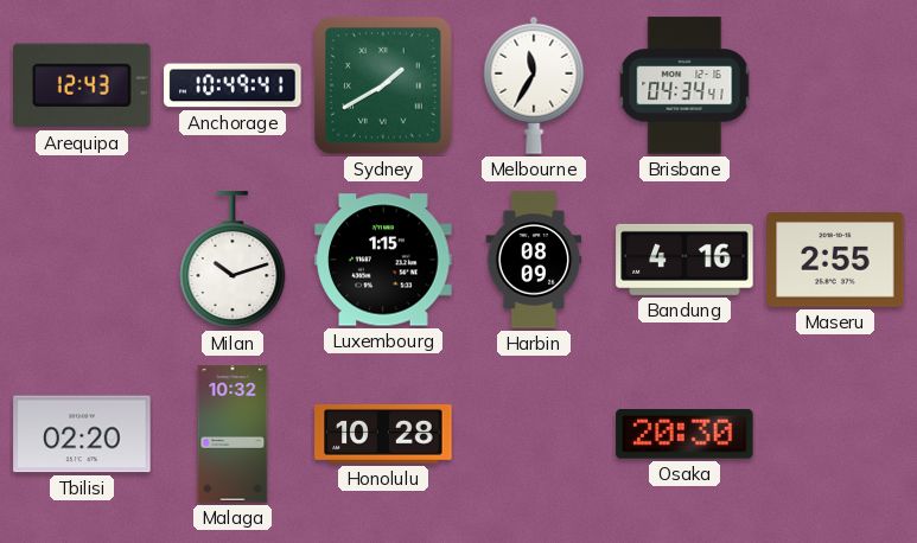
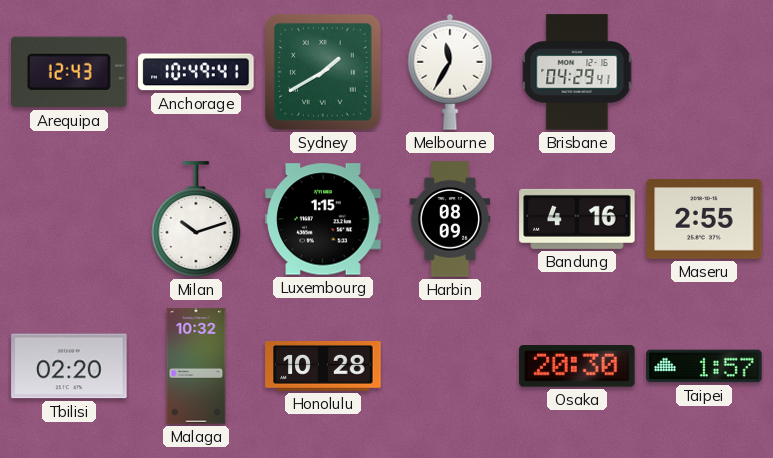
Brisbane: 04:34 -> 04:29
Taipei: none -> 1:57
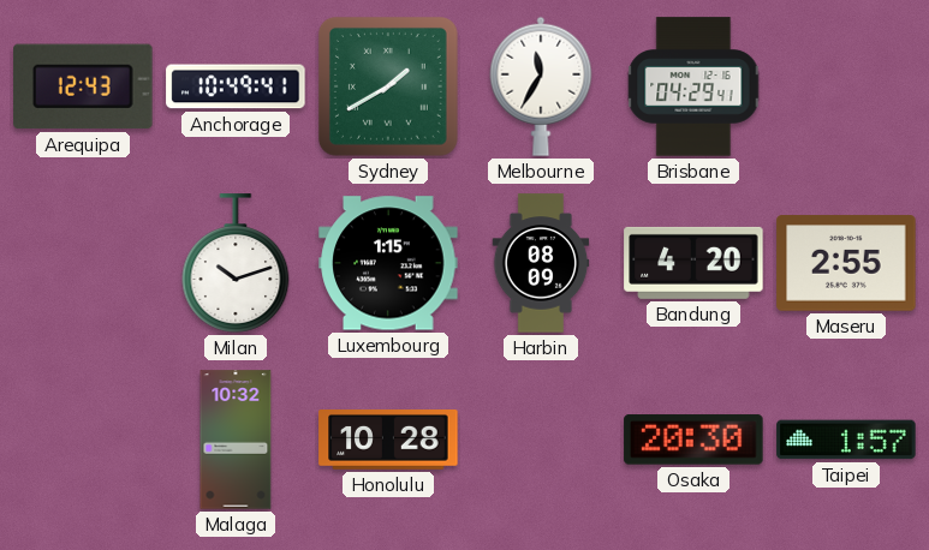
Bandung: 4:16 -> 4:20
Tbilisi: 02:20 -> none
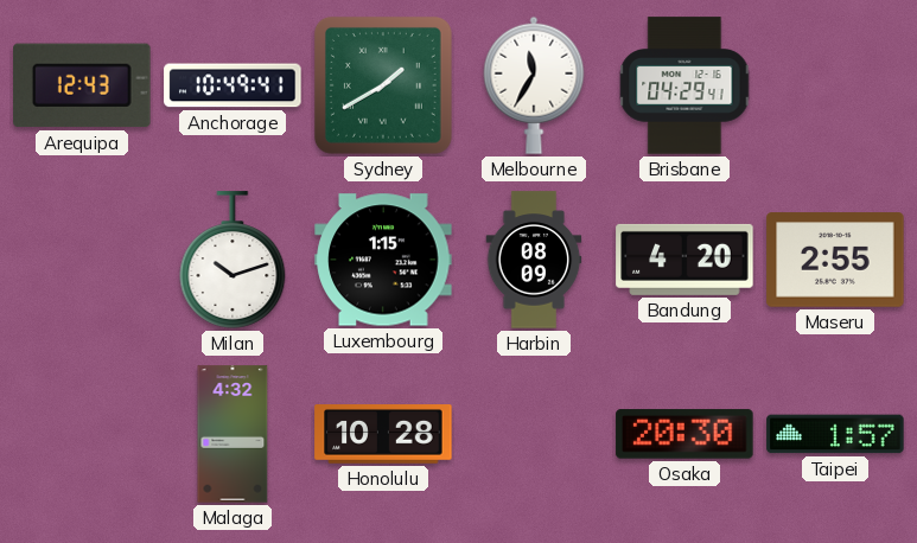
Malaga: 10:32 -> 4:32
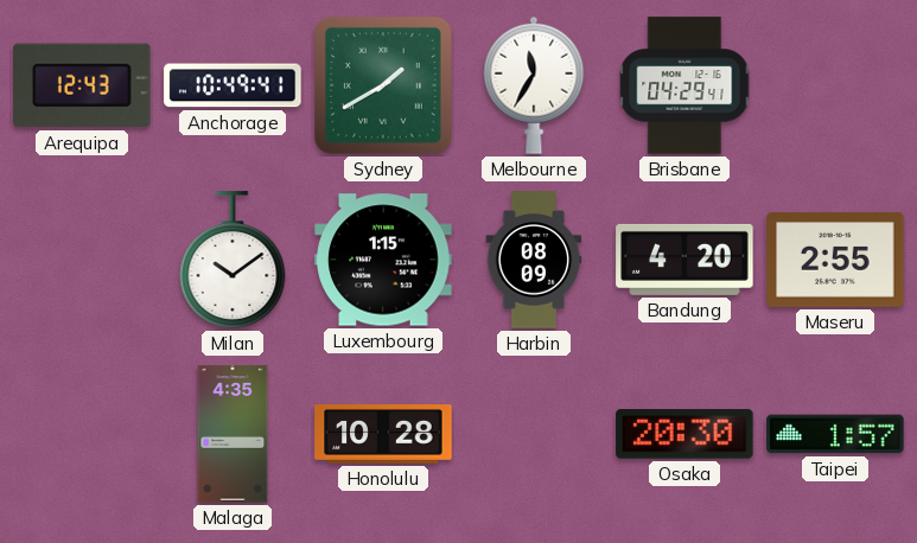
Milan: 10:12 -> 10:09
Malaga: 4:32 -> 4:35
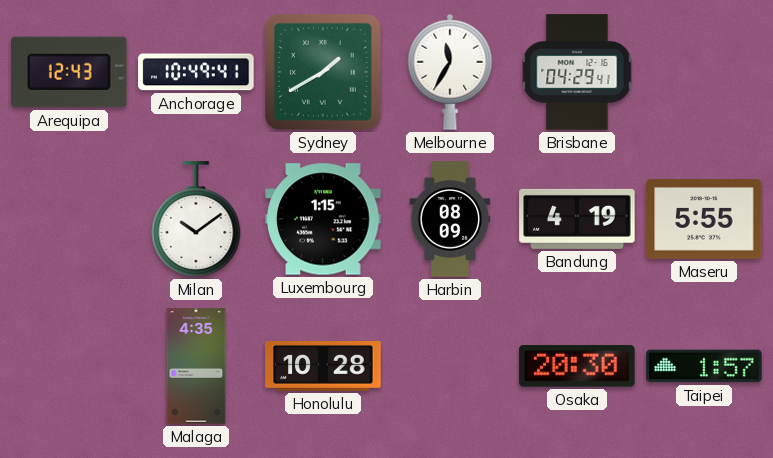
Bandung: 4:20 -> 4:19
Maseru: 2:55 -> 5:55
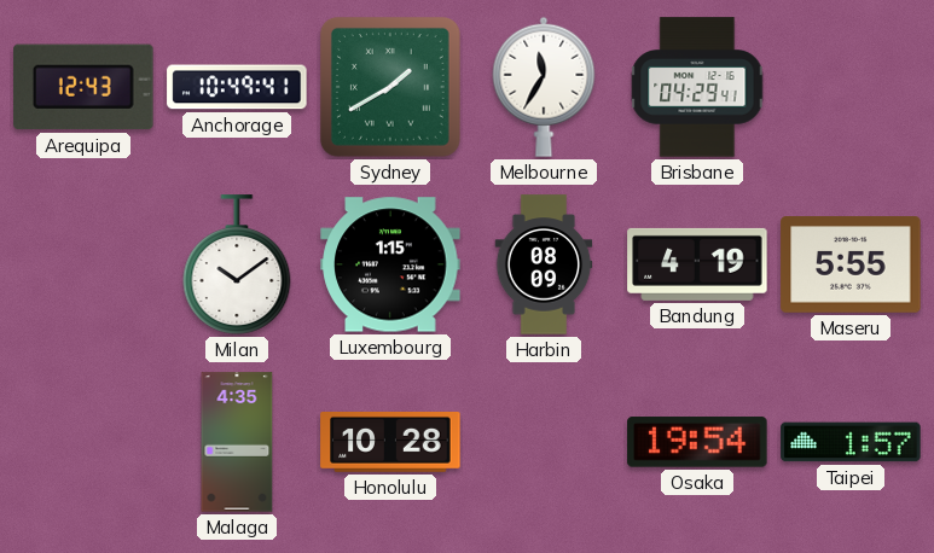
Osaka: 20:30 -> 19:54
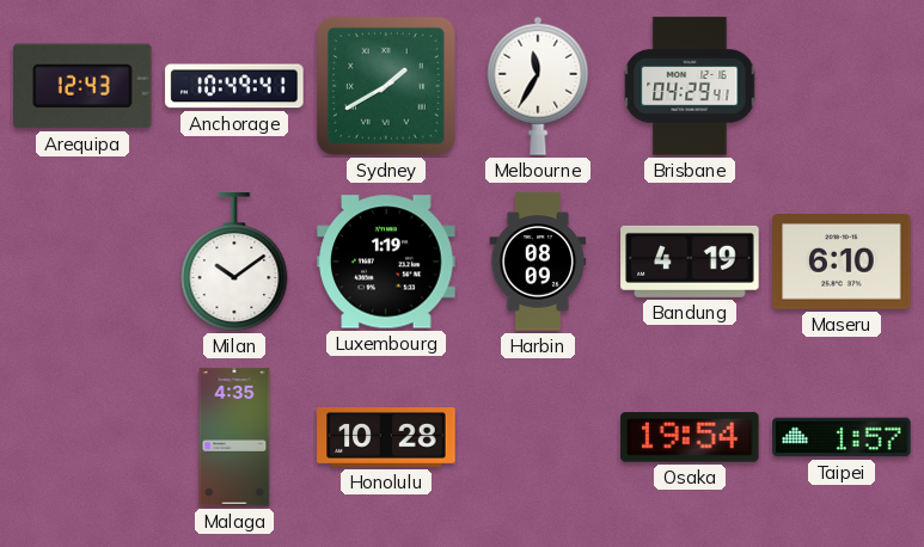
Luxembourg: 1:15 -> 1:19
Maseru: 5:55 -> 6:10
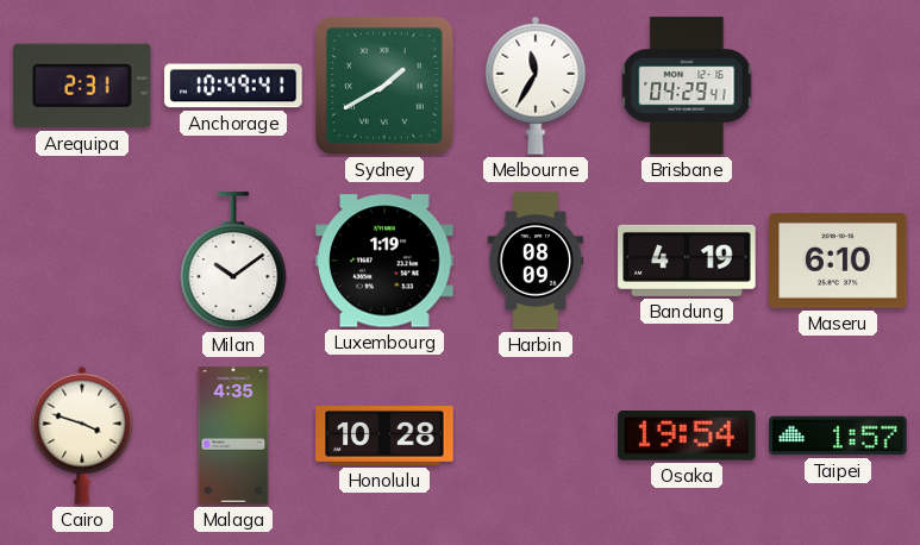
Arequipa: 12:43 -> 2:31
Cairo: none -> 3:48
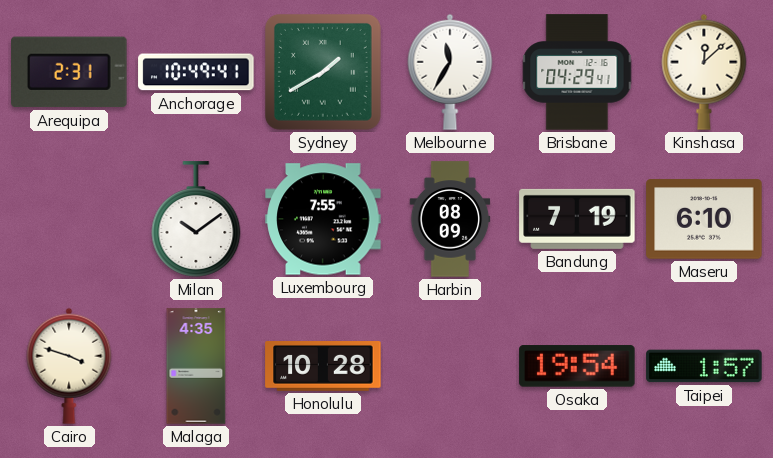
Kinshasa: none -> 12:08
Luxembourg: 1:19 -> 7:55
Bandung: 4:19 -> 7:19
